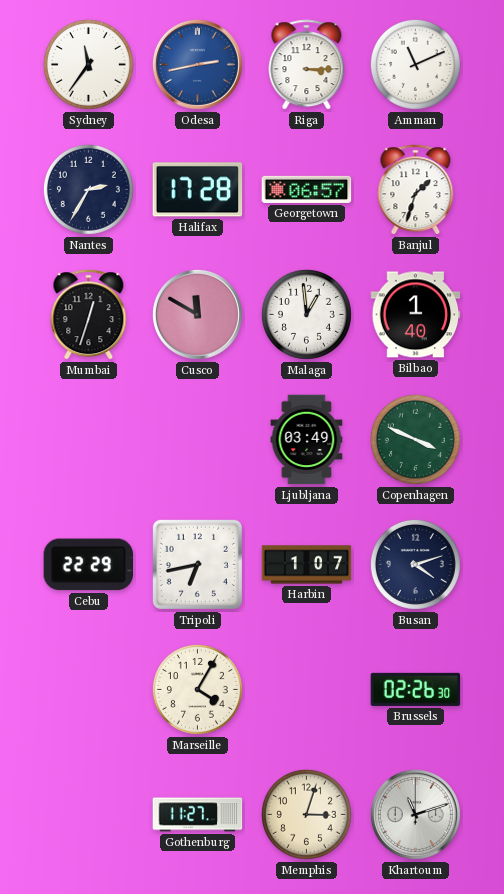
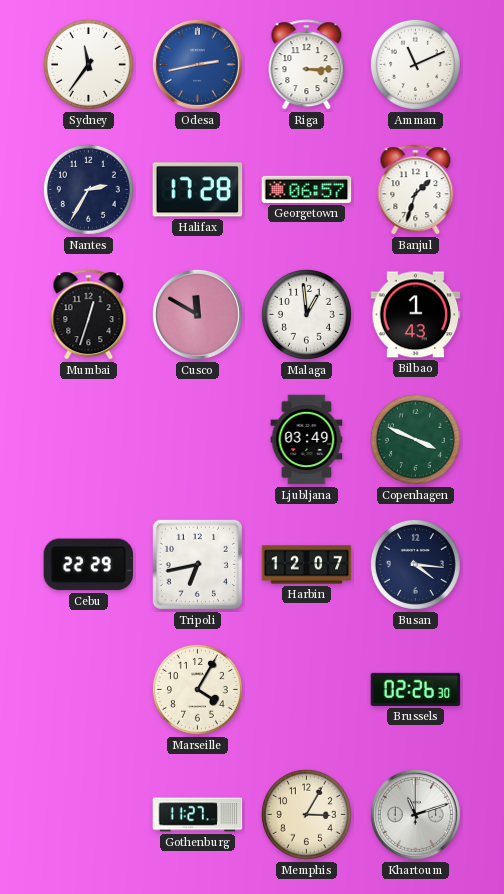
Bilbao: 1:40 -> 1:43
Harbin: 1:07 -> 12:07
Busan: 4:12 -> 4:16
Memphis: 3:03 -> 3:05
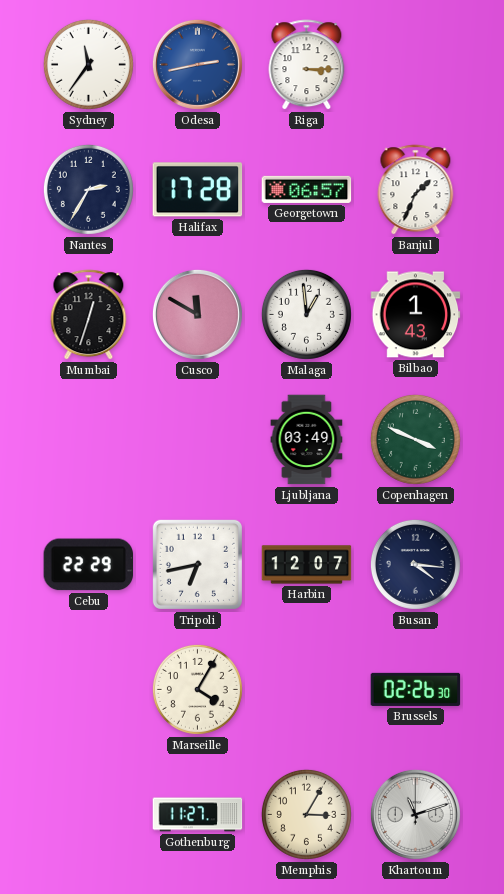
Amman: 11:11 -> none
Banjul: 1:33 -> 1:34
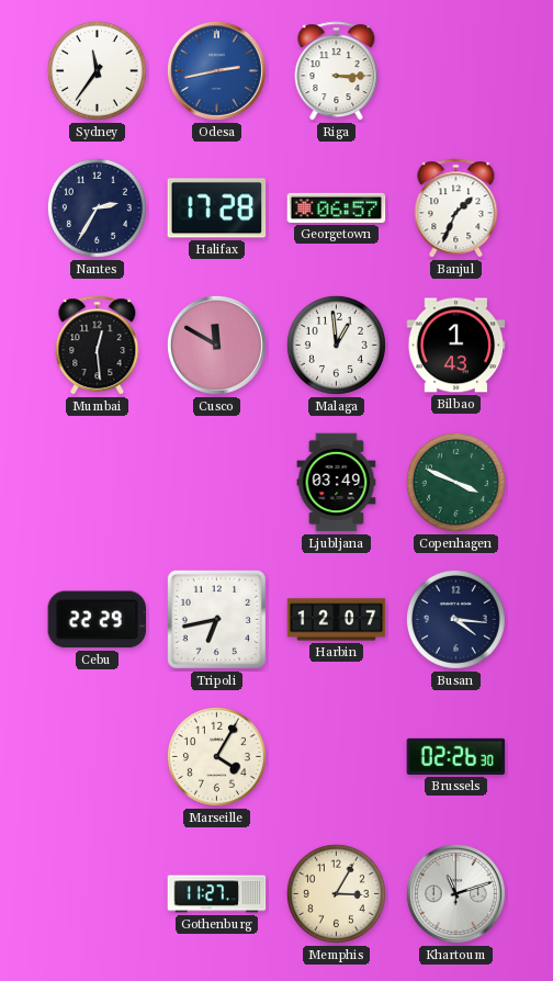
Mumbai: 12:33 -> 12:29
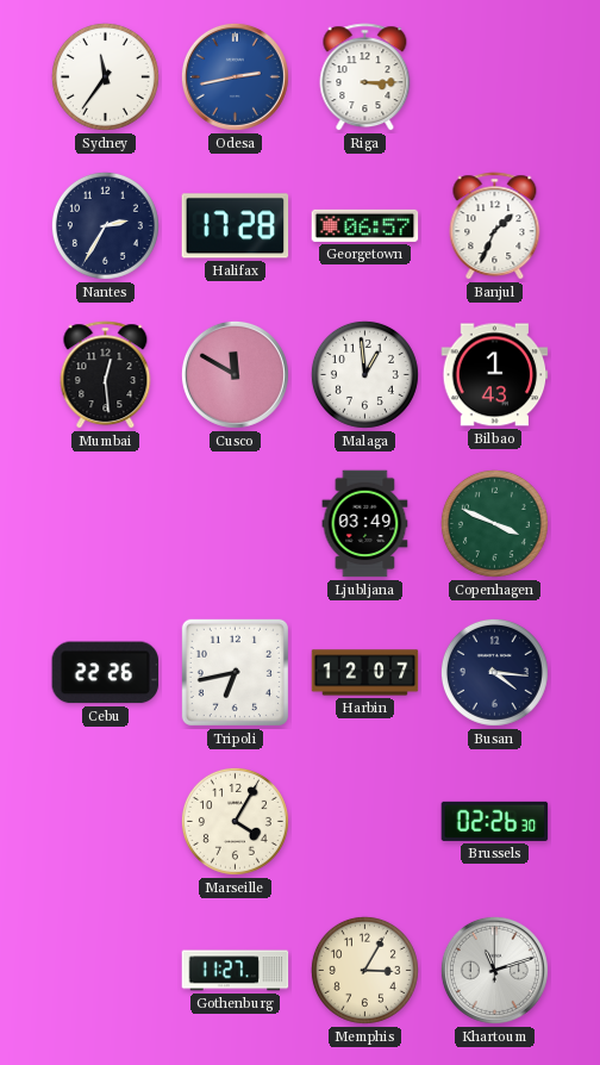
Cebu: 22:29 -> 22:26
